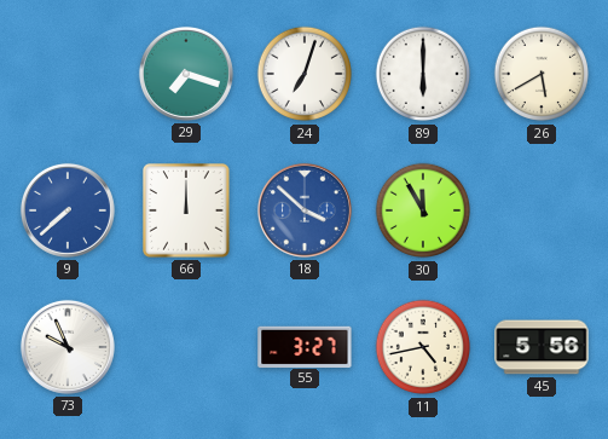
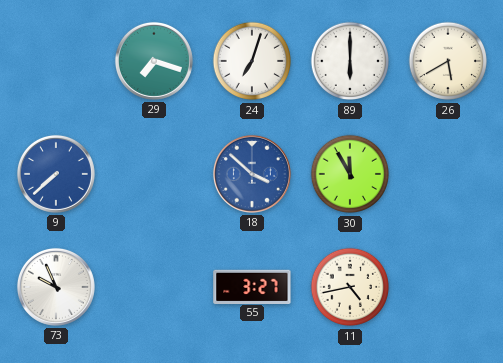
66: 12:00 -> none
45: 5:56 -> none
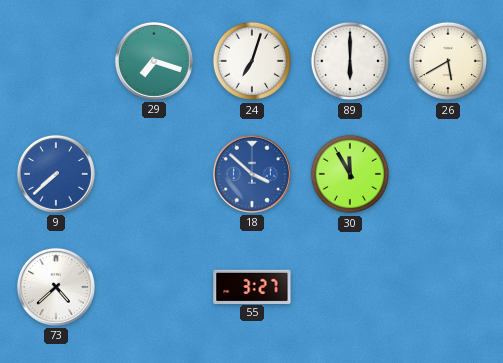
73: 9:56 -> 4:38
11: 4:43 -> none
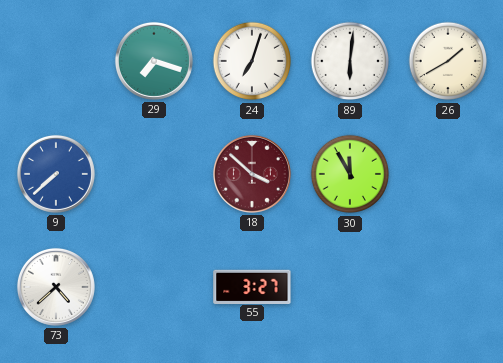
89: 6:00 -> 6:01
26: 5:40 -> 1:40
18 dial: blue -> burgundy
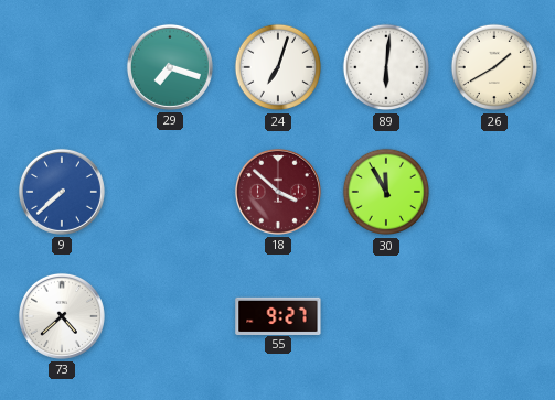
55: 3:27 -> 9:27
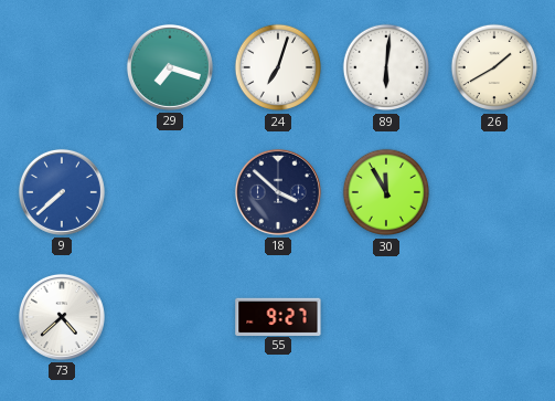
18 dial: burgundy -> navy
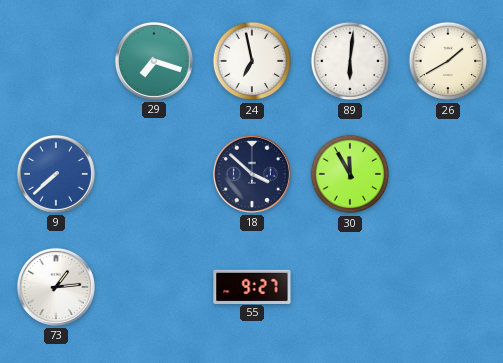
24: 7:03 -> 6:58
73: 4:38 -> 1:14
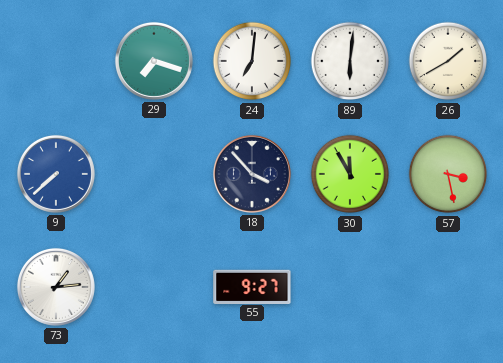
24: 6:58 -> 7:01
18: 3:52 -> 3:53
57: none -> 3:28
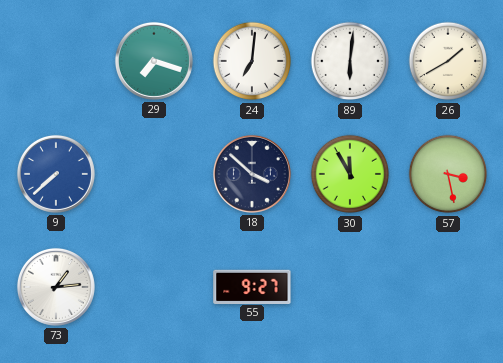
18: 3:53 -> 3:52
